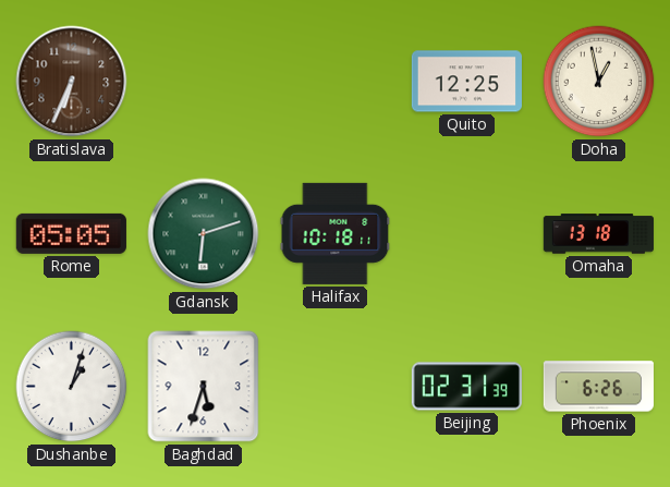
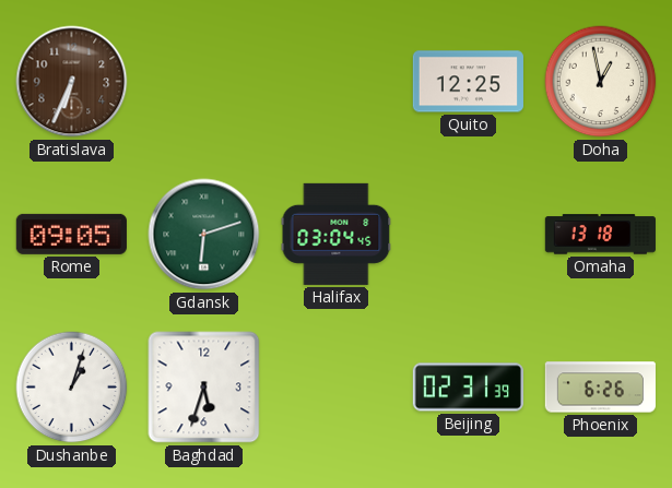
Rome: 05:05 -> 09:05
Halifax: 10:18 -> 03:04
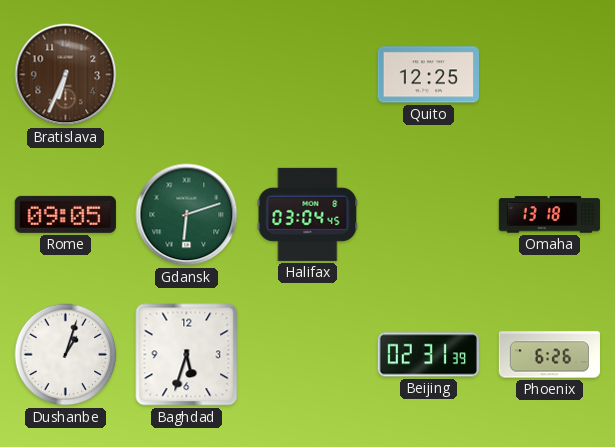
Doha: 12:58 -> none
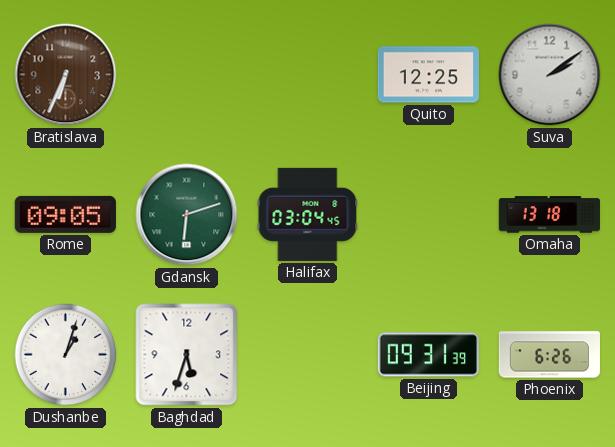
Suva: none -> 2:09
Beijing: 02:31 -> 09:31
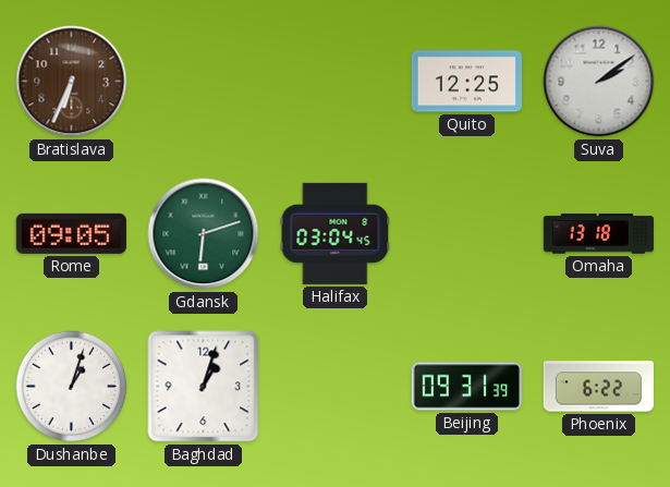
Baghdad: 5:33 -> 1:03
Phoenix: 6:26 -> 6:22
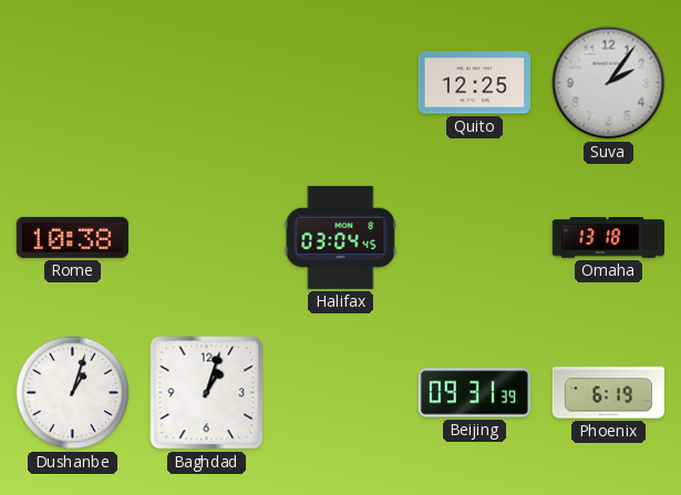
Bratislava: 6:34 -> none
Suva: 2:09 -> 2:06
Rome: 09:05 -> 10:38
Gdansk: 6:12 -> none
Phoenix: 6:22 -> 6:19
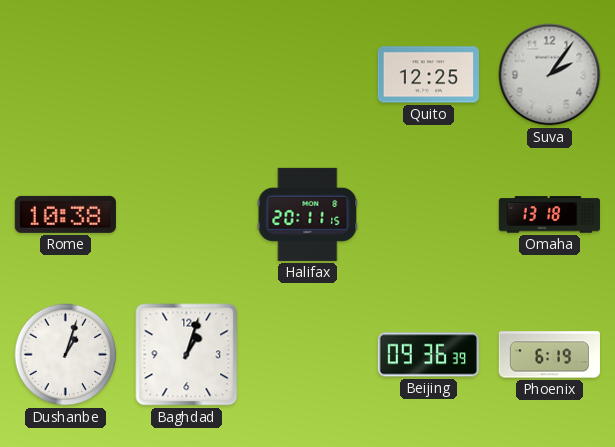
Halifax: 03:04 -> 20:11
Beijing: 09:31 -> 09:36
